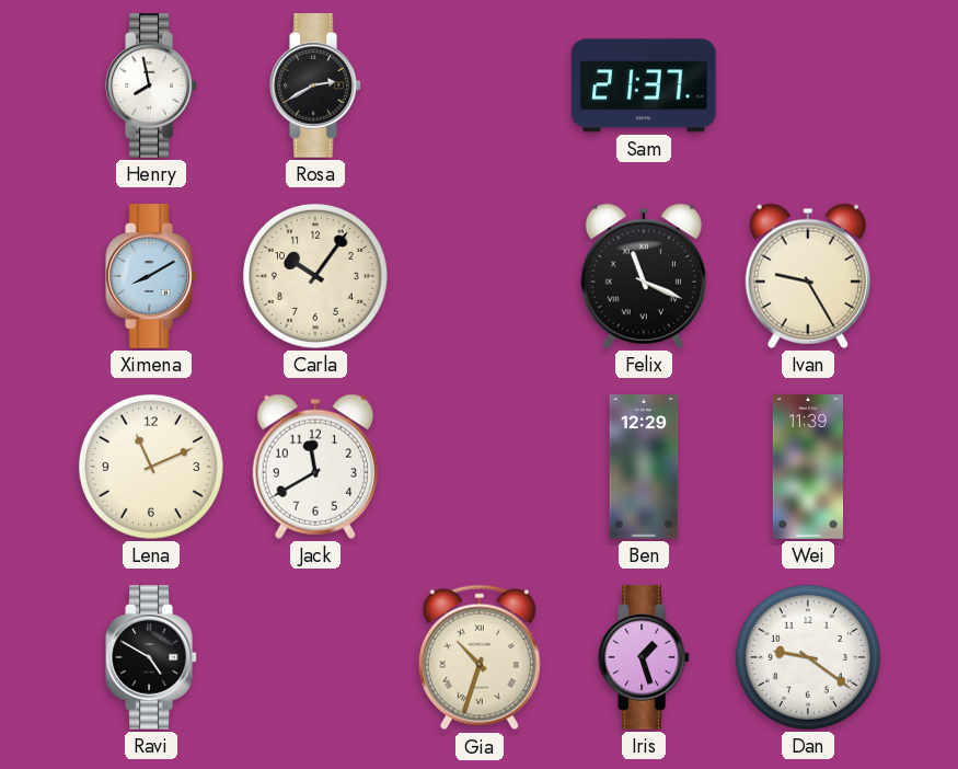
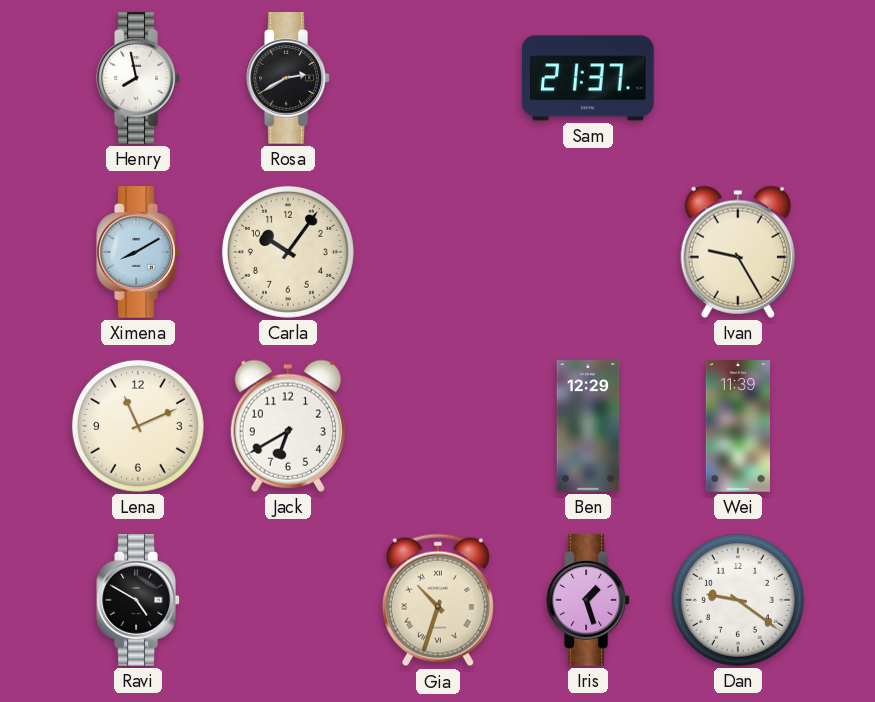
Felix: 11:19 -> none
Jack: 11:40 -> 6:40
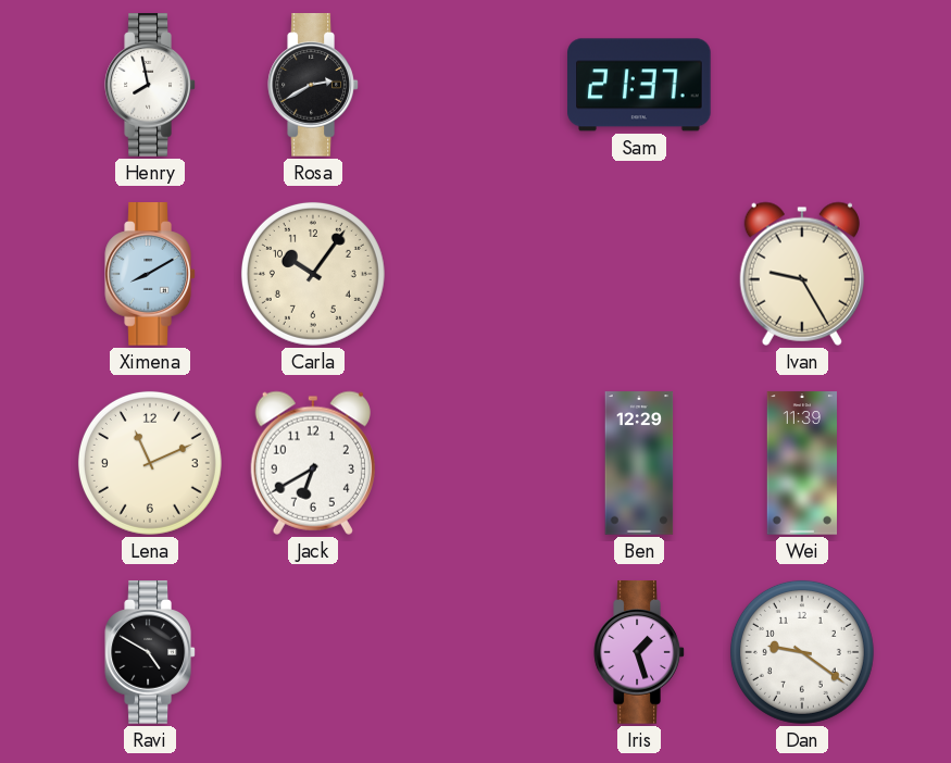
Gia: 10:33 -> none
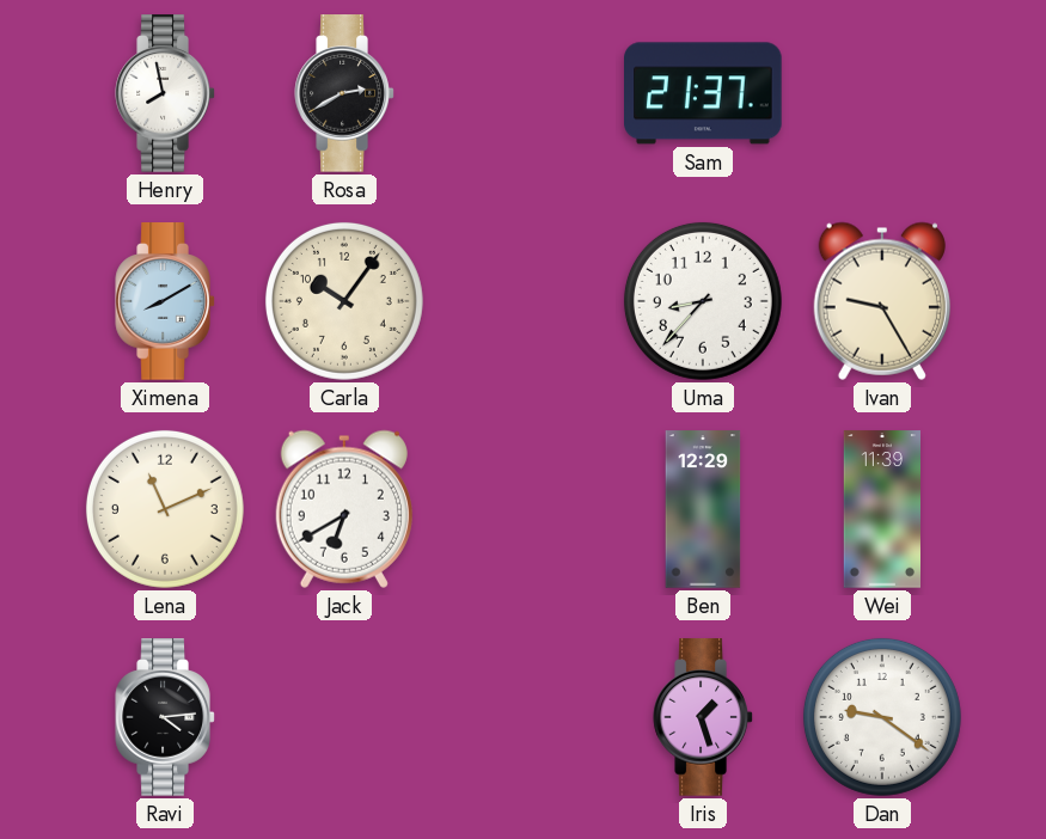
Uma: none -> 8:37
Ravi: 4:50 -> 4:14
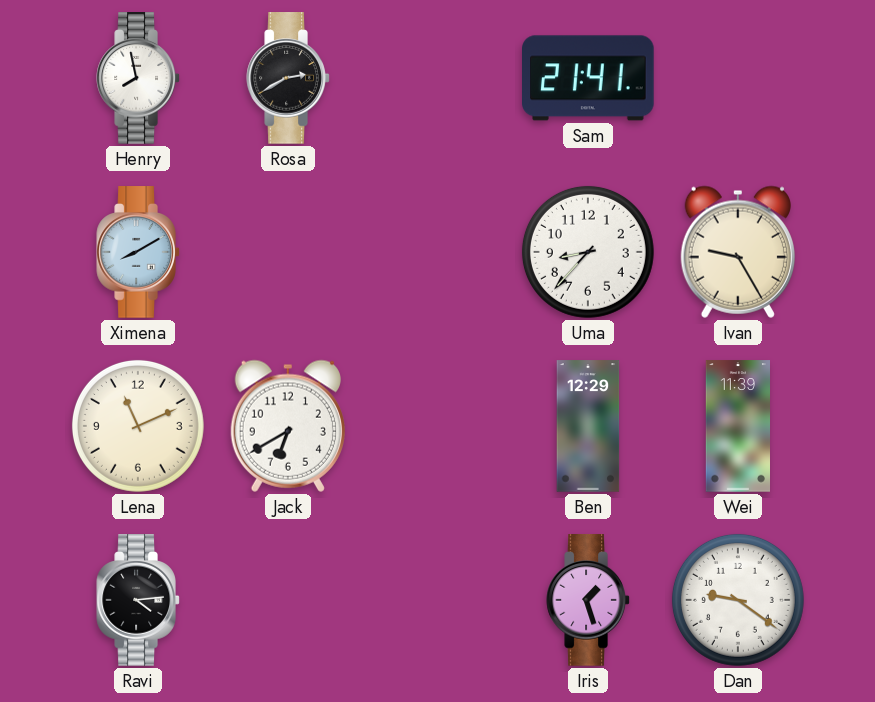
Sam: 21:37 -> 21:41
Carla: 10:06 -> none
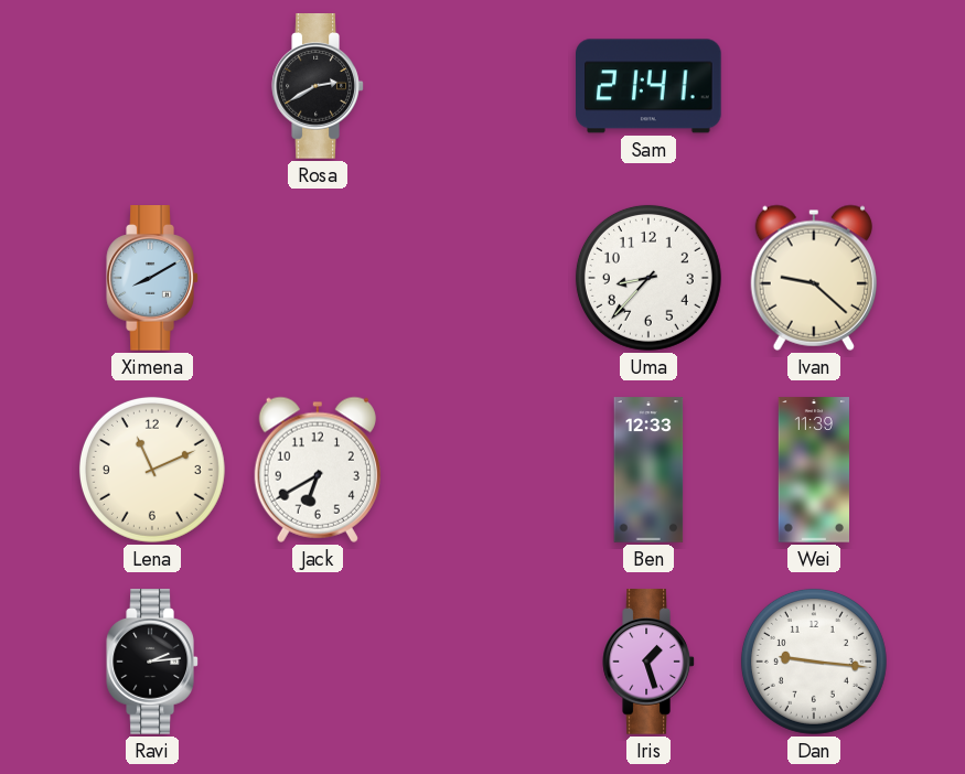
Henry: 7:58 -> none
Ivan: 9:25 -> 9:22
Ben: 12:29 -> 12:33
Ravi: 4:14 -> 2:14
Dan: 9:21 -> 9:16
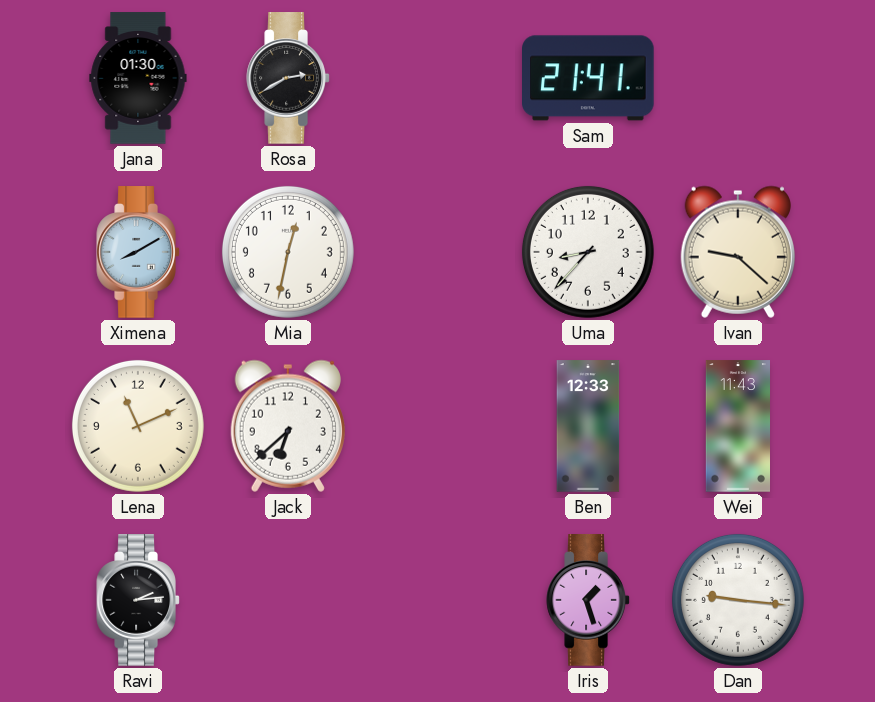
Jana: none -> 01:30
Mia: none -> 12:32
Jack: 6:40 -> 6:38
Wei: 11:39 -> 11:43
